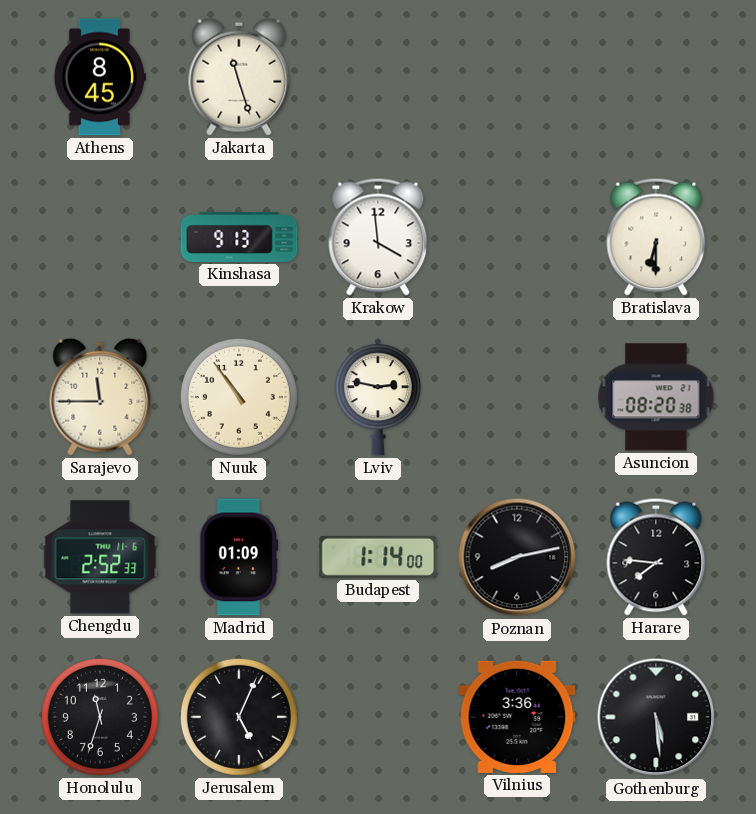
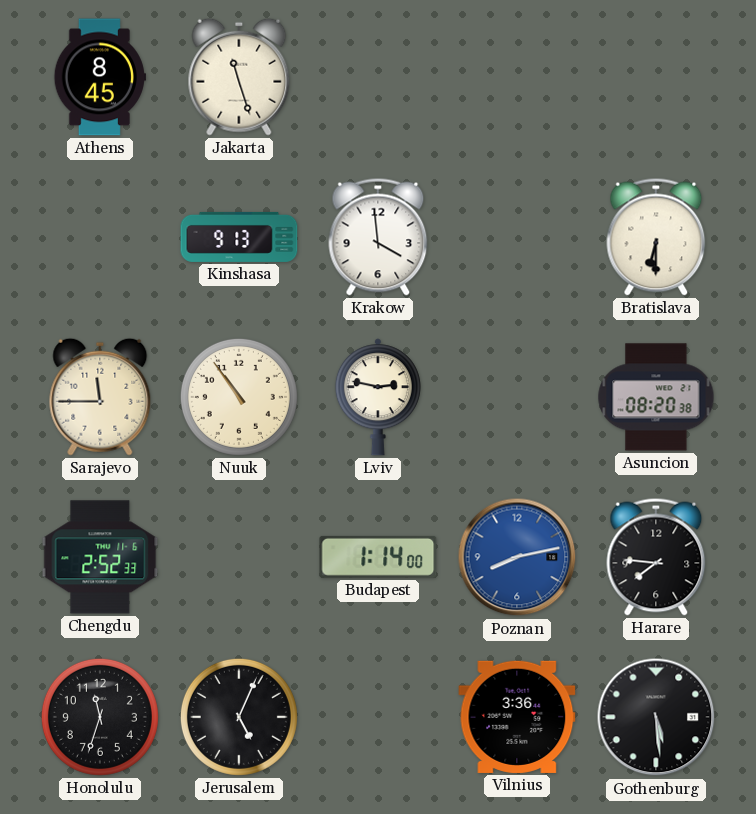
Madrid: 01:09 -> none
Poznan dial: black -> blue
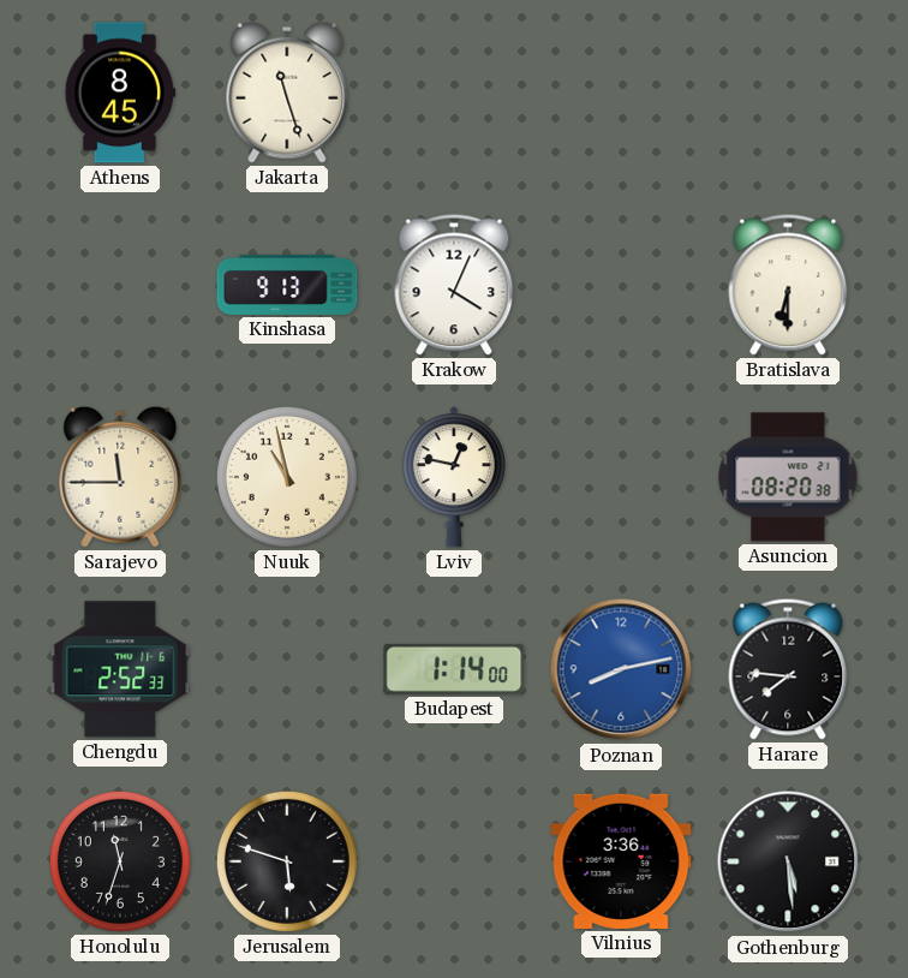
Krakow: 3:59 -> 4:04
Nuuk: 10:54 -> 10:58
Lviv: 2:47 -> 12:47
Jerusalem: 5:04 -> 5:48
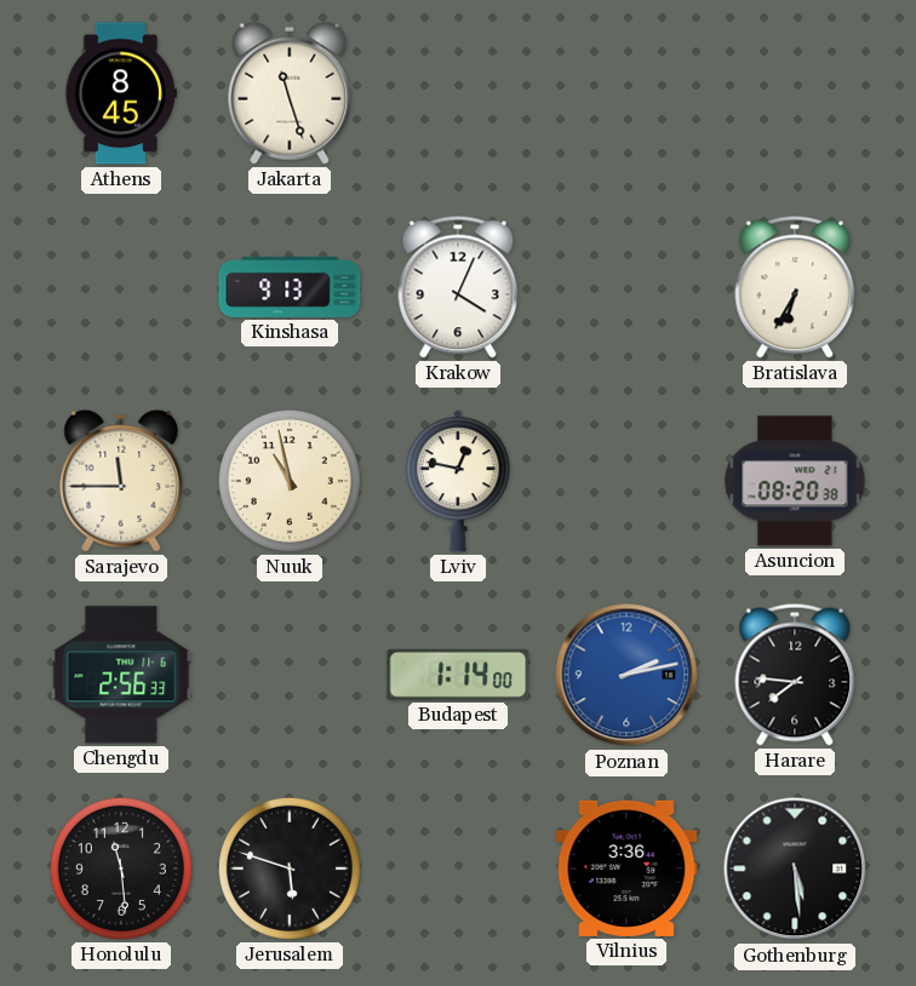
Bratislava: 6:30 -> 6:35
Chengdu: 2:52 -> 2:56
Poznan: 8:13 -> 2:13
Honolulu: 11:33 -> 11:29
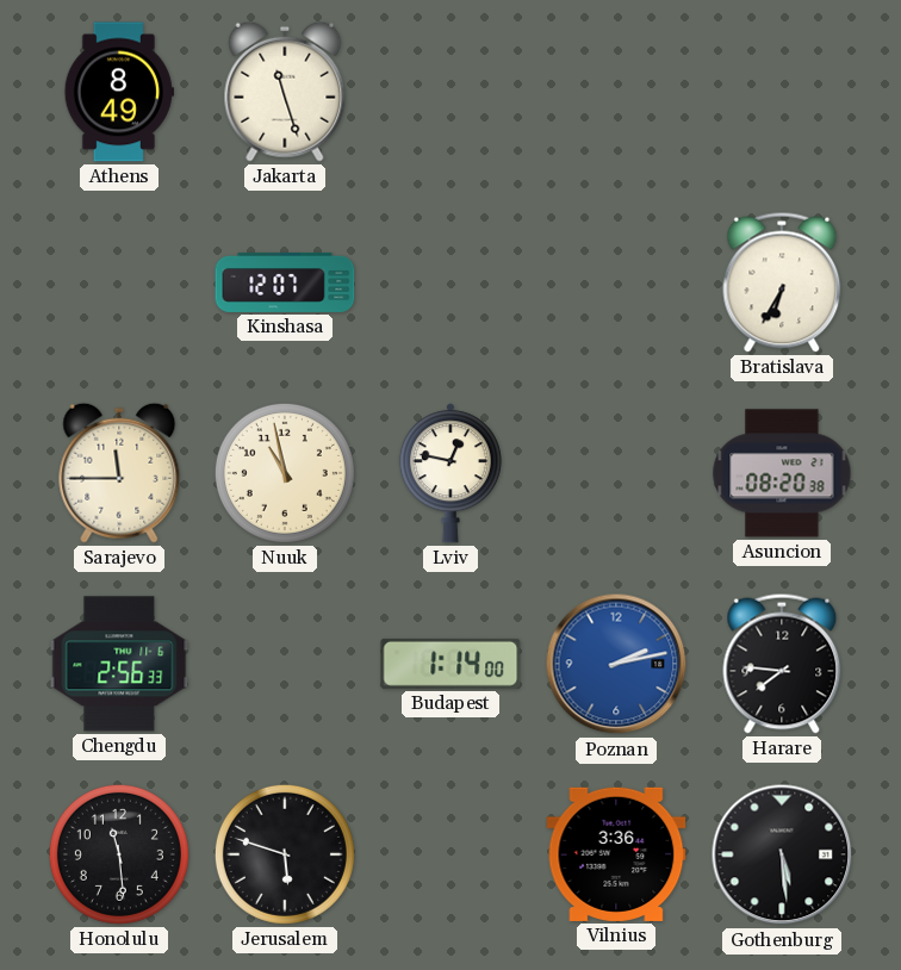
Athens: 8:45 -> 8:49
Kinshasa: 9:13 -> 12:07
Krakow: 4:04 -> none
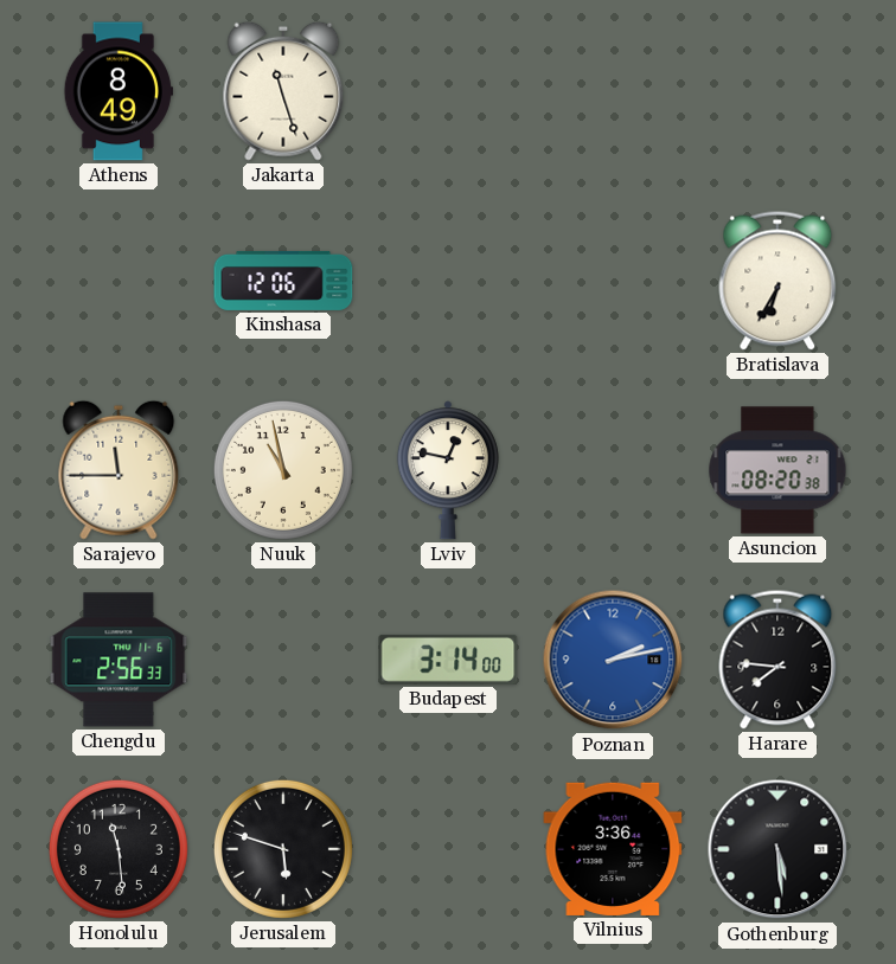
Kinshasa: 12:07 -> 12:06
Budapest: 1:14 -> 3:14
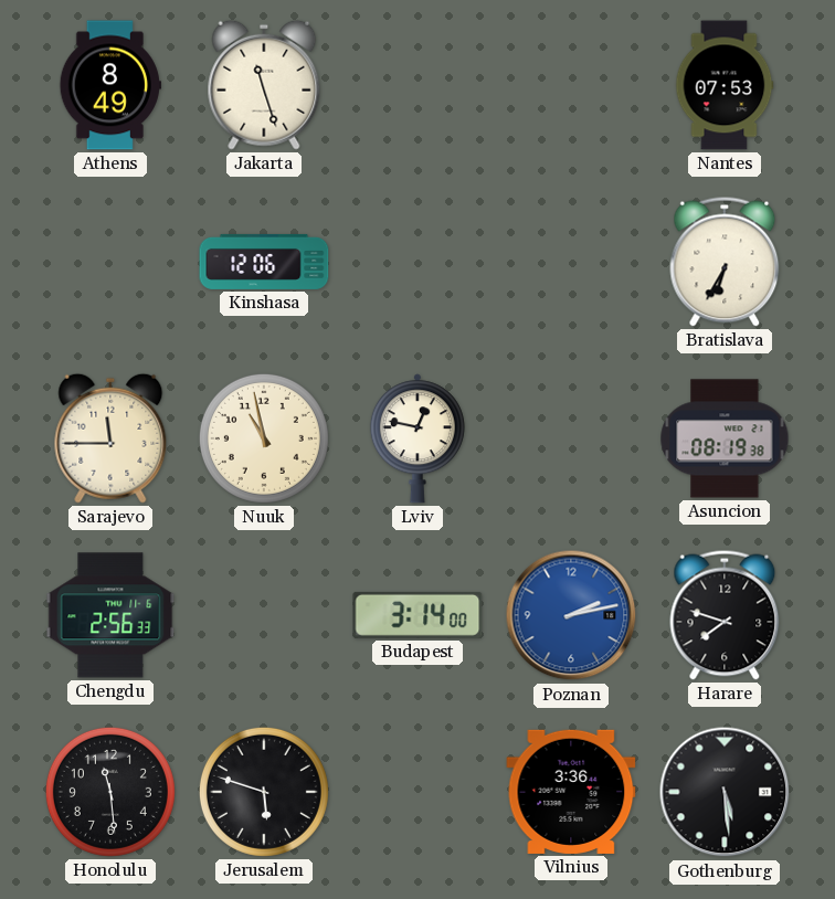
Nantes: none -> 07:53
Asuncion: 08:20 -> 08:19
Harare: 7:46 -> 7:48
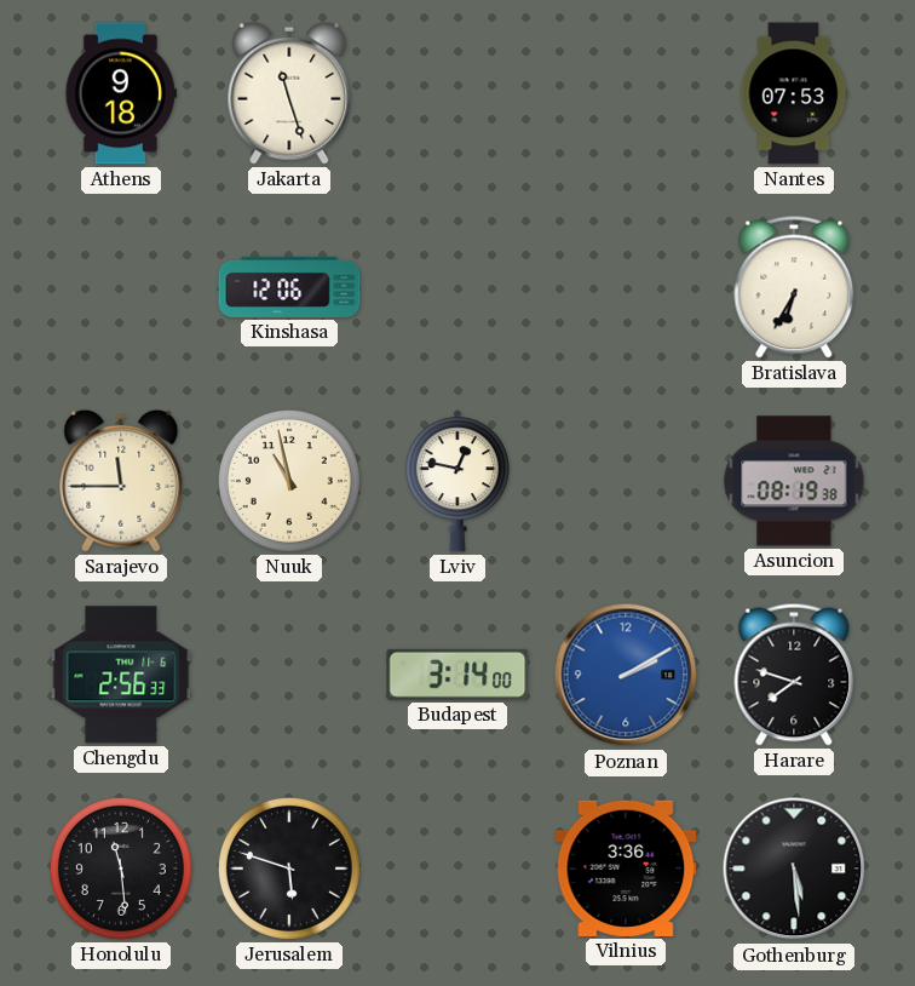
Athens: 8:49 -> 9:18
Poznan: 2:13 -> 2:10
